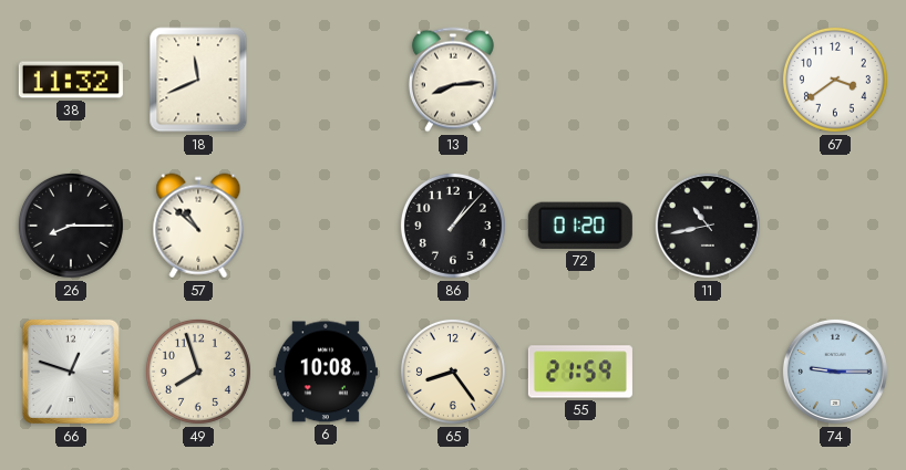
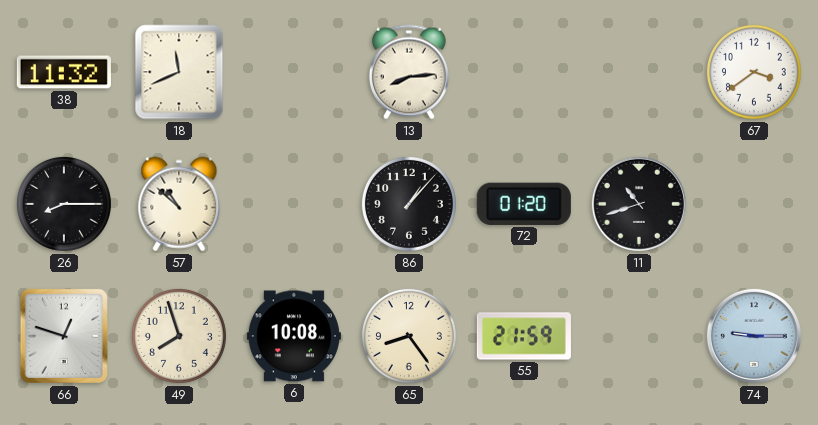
11: 10:43 -> 10:42
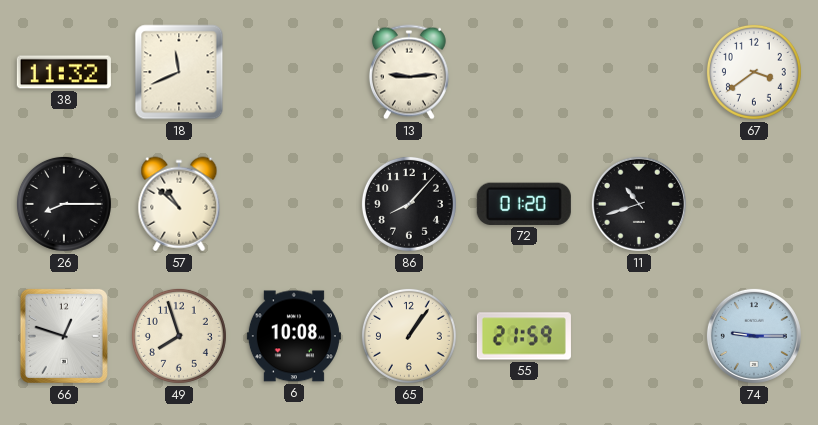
13: 8:14 -> 9:14
86: 1:07 -> 8:07
65: 8:24 -> 1:06
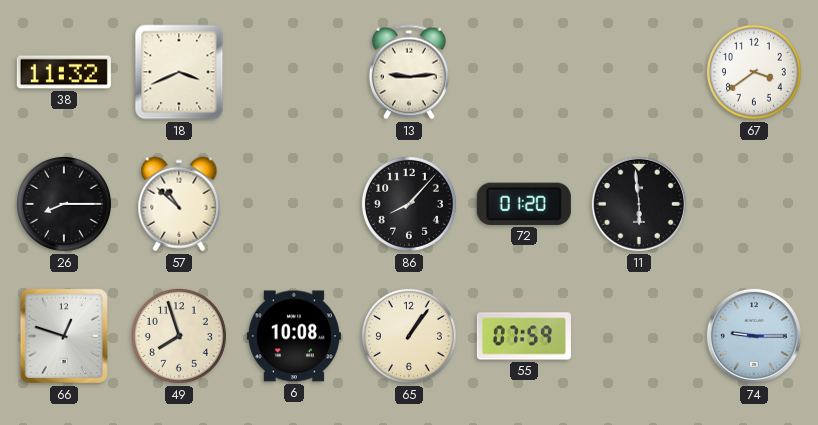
18: 11:41 -> 3:41
11: 10:42 -> 5:59
55: 21:59 -> 07:59
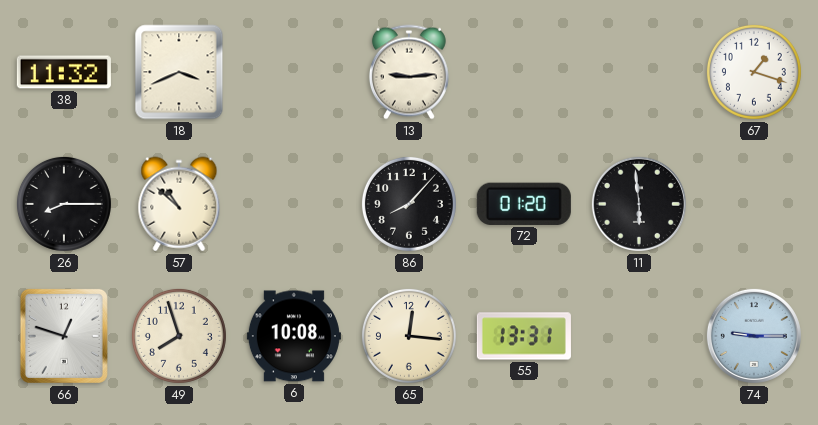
67: 3:39 -> 1:18
65: 1:06 -> 12:16
55: 07:59 -> 13:31
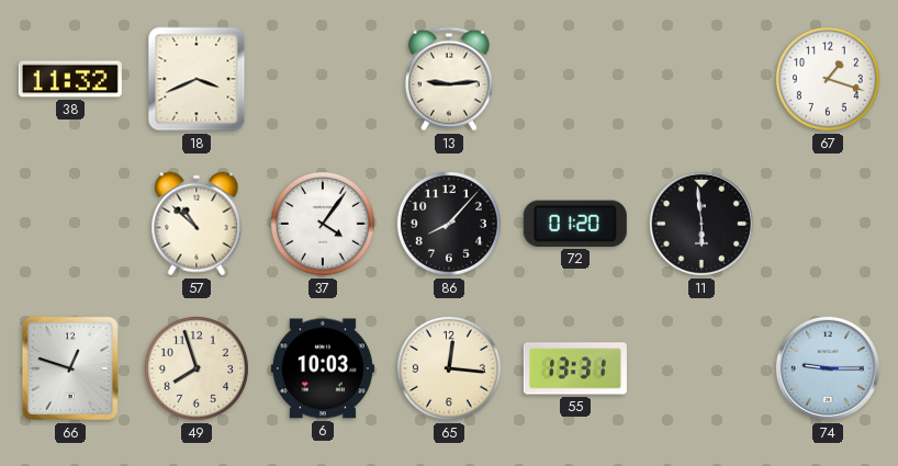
26: 8:15 -> none
37: none -> 4:06
6: 10:08 -> 10:03
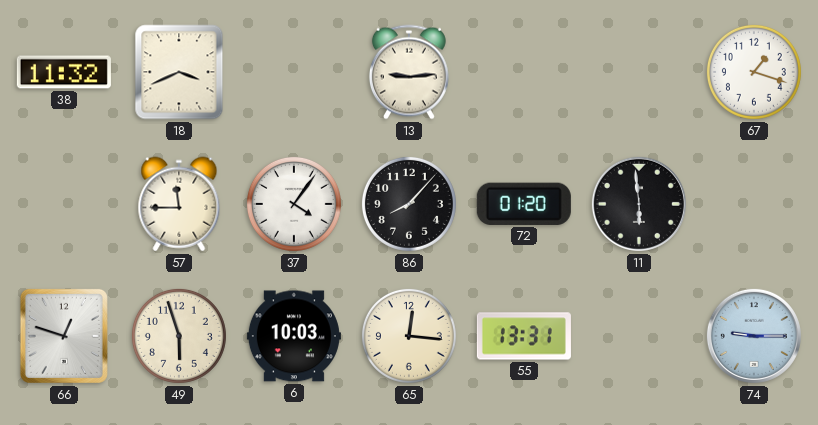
57: 10:52 -> 11:45
49: 7:57 -> 5:57
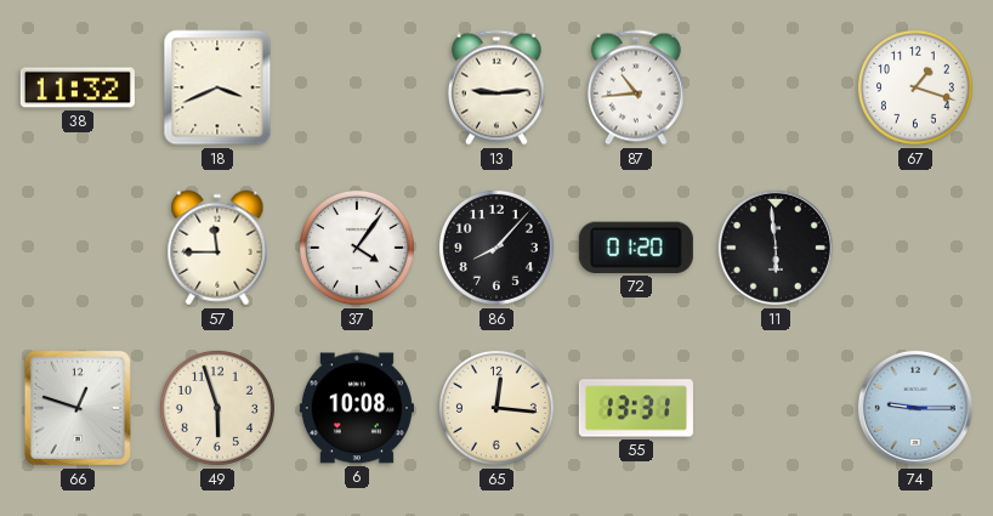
87: none -> 10:44
6: 10:03 -> 10:08
